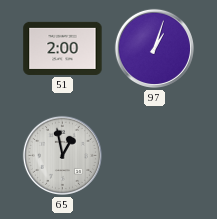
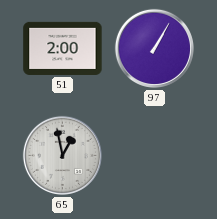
97: 1:03 -> 1:05
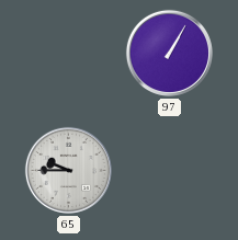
51: 2:00 -> none
65: 12:58 -> 9:45
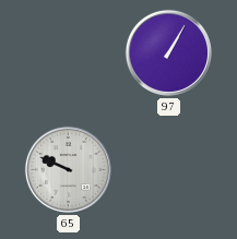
65: 9:45 -> 9:49
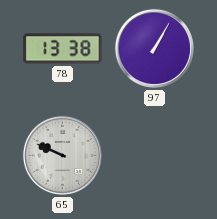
78: none -> 13:38
